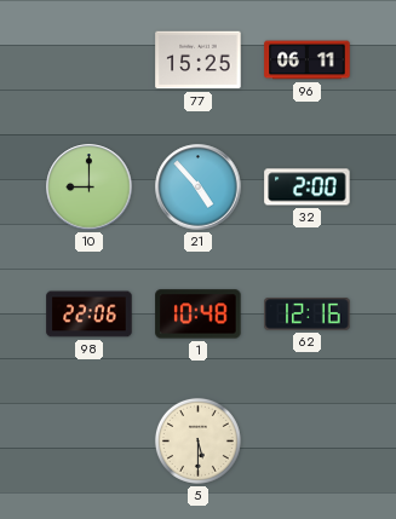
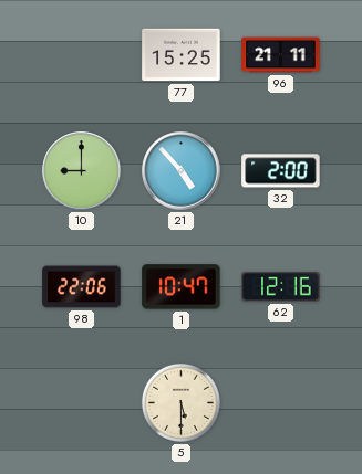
96: 06:11 -> 21:11
1: 10:48 -> 10:47
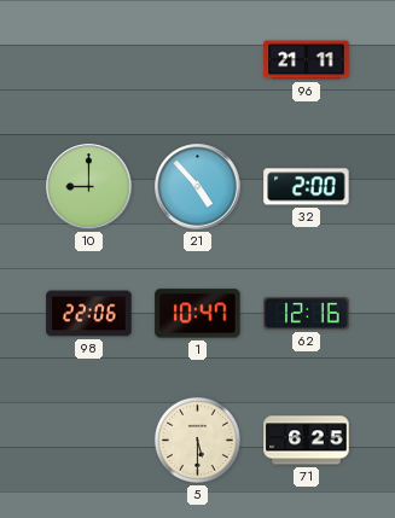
77: 15:25 -> none
71: none -> 6:25
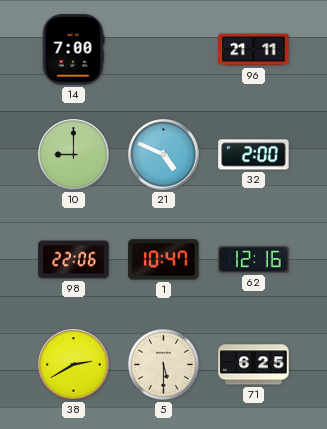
14: none -> 7:00
21: 4:53 -> 4:49
38: none -> 2:40
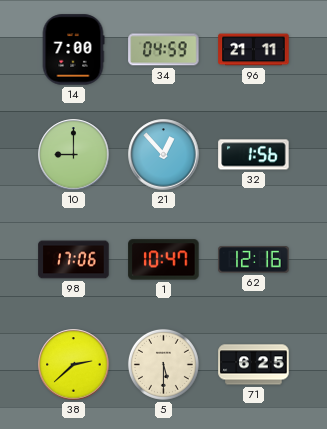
34: none -> 04:59
21: 4:49 -> 12:53
32: 2:00 -> 1:56
98: 22:06 -> 17:06
38: 2:40 -> 2:38
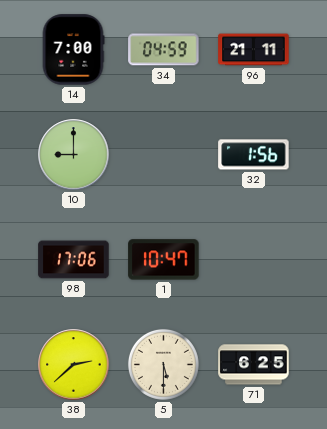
21: 12:53 -> none
62: 12:16 -> none
